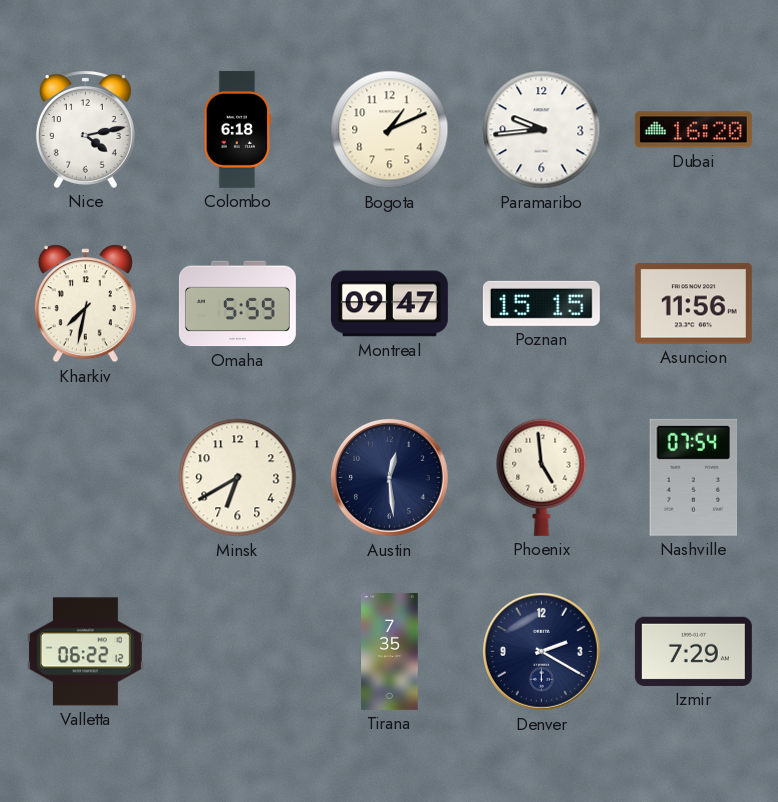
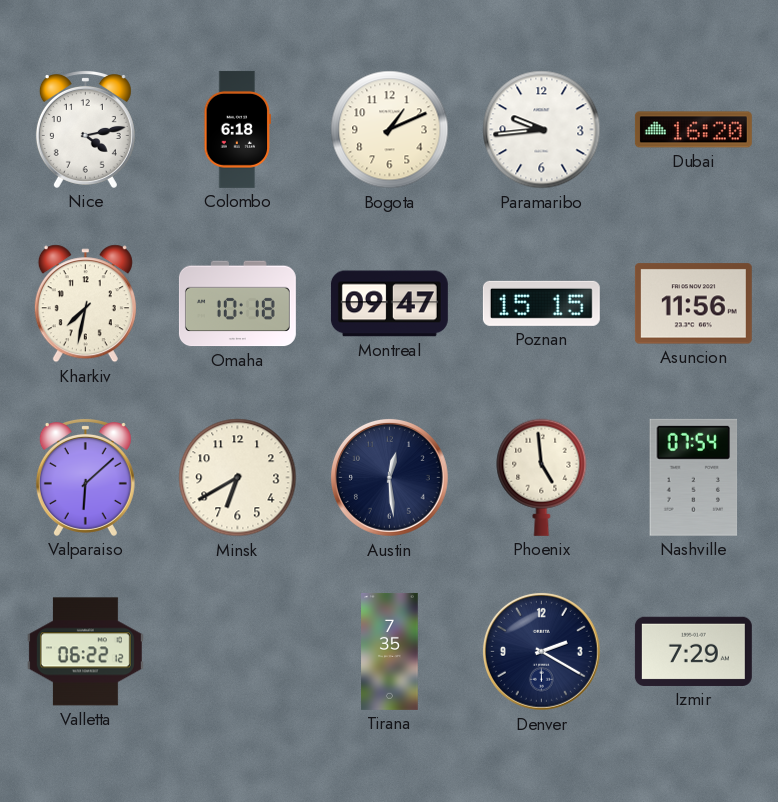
Omaha: 5:59 -> 10:18
Valparaiso: none -> 6:08
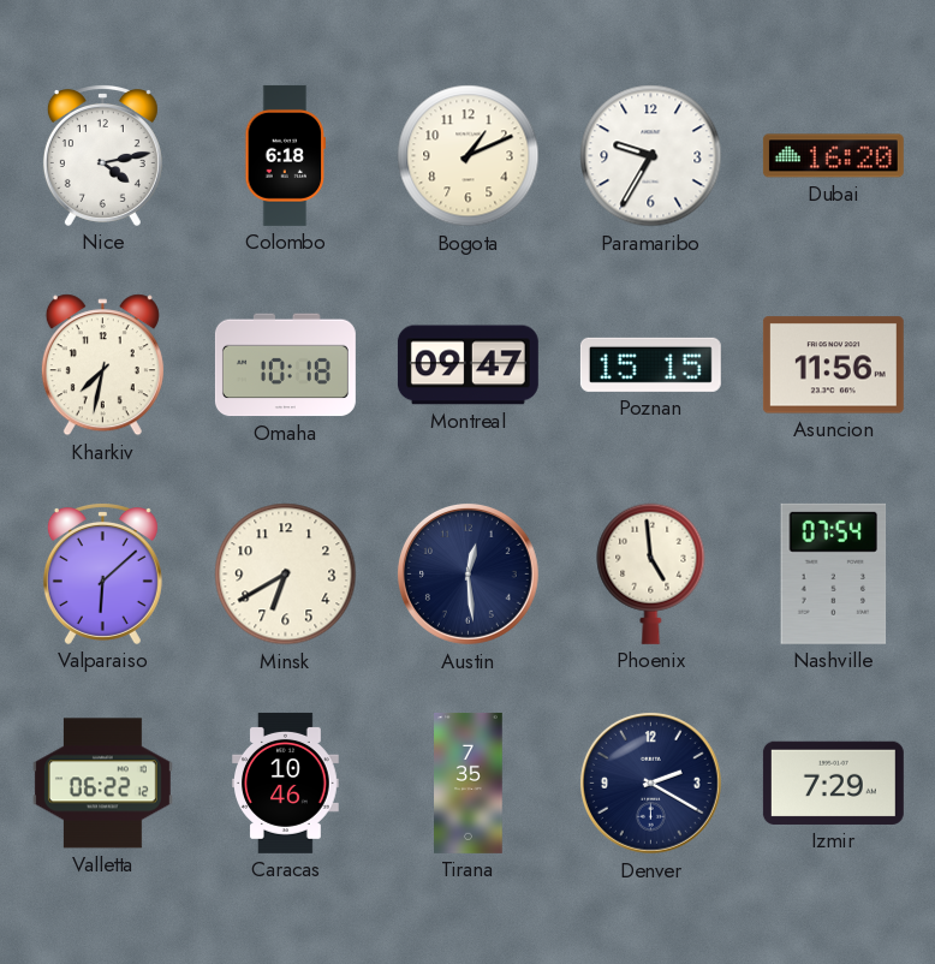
Paramaribo: 9:44 -> 9:35
Caracas: none -> 10:46
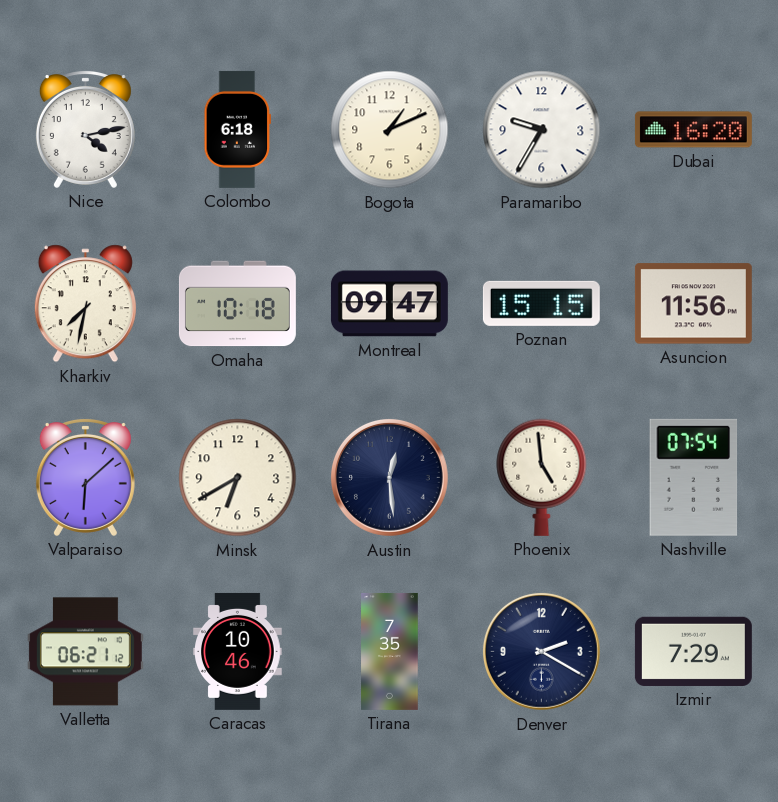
Valletta: 06:22 -> 06:21
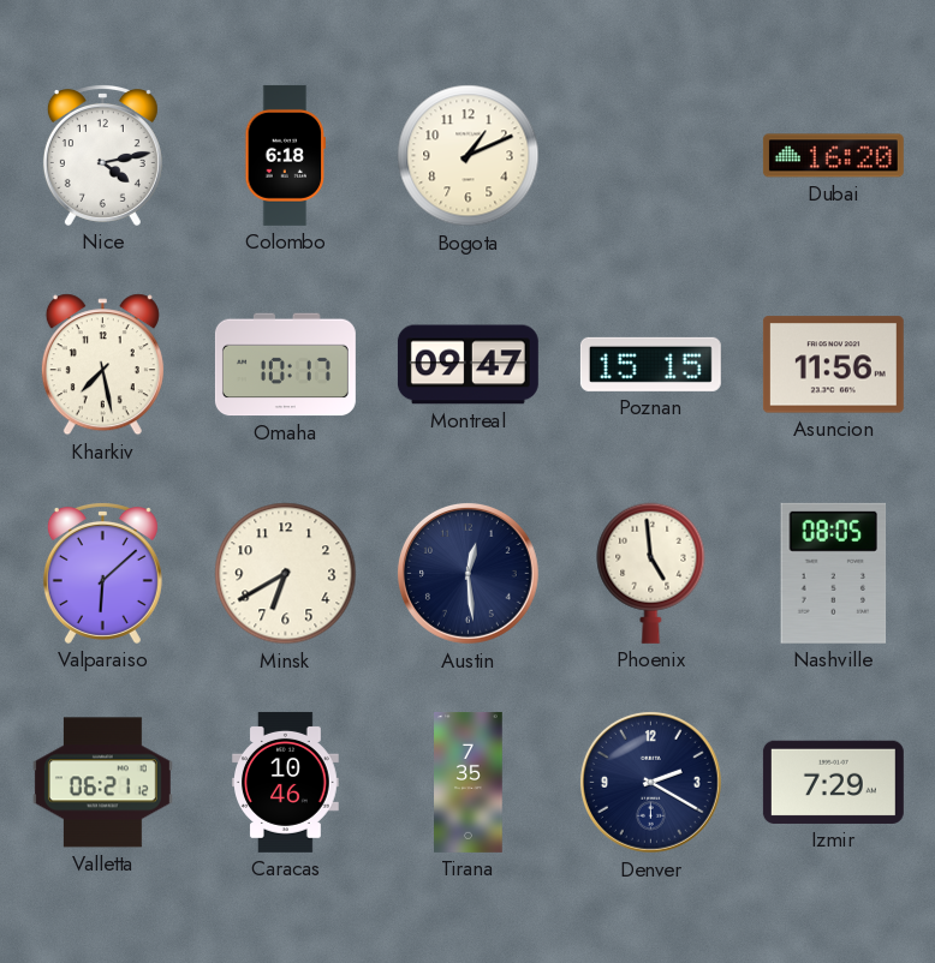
Paramaribo: 9:35 -> none
Kharkiv: 7:32 -> 7:28
Omaha: 10:18 -> 10:17
Nashville: 07:54 -> 08:05
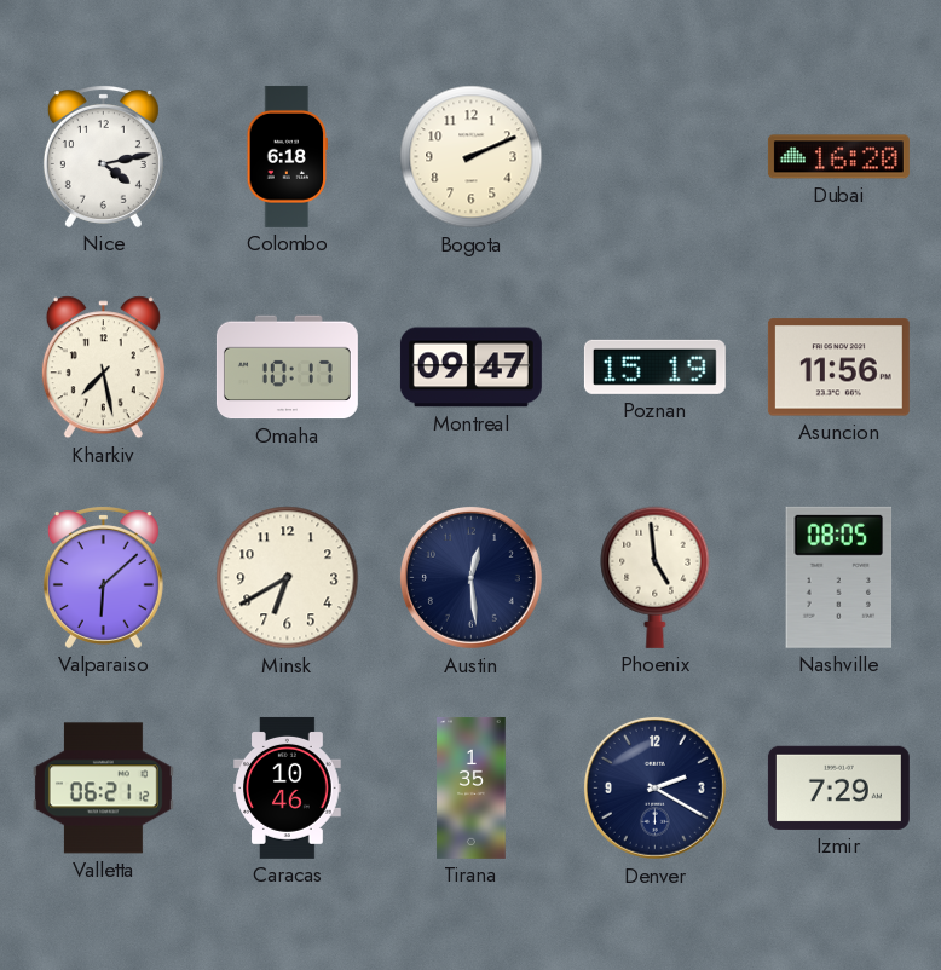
Bogota: 1:11 -> 2:11
Poznan: 15:15 -> 15:19
Tirana: 7:35 -> 1:35
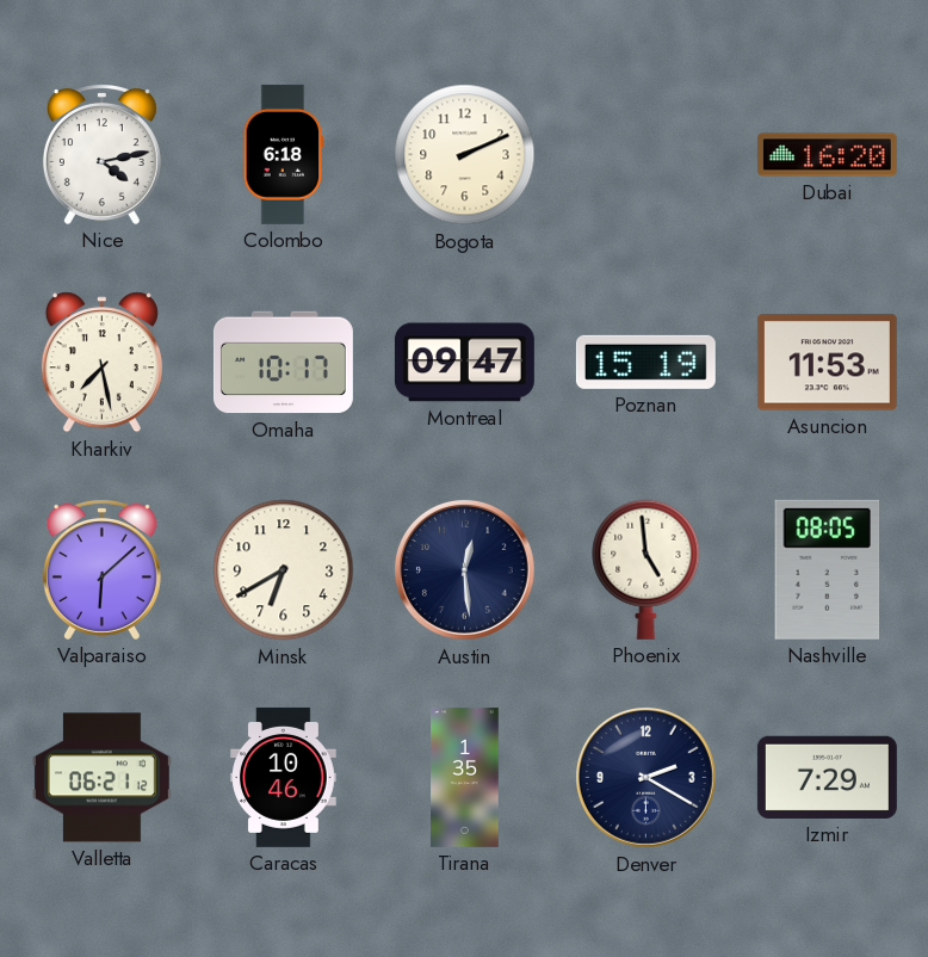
Asuncion: 11:56 -> 11:53
